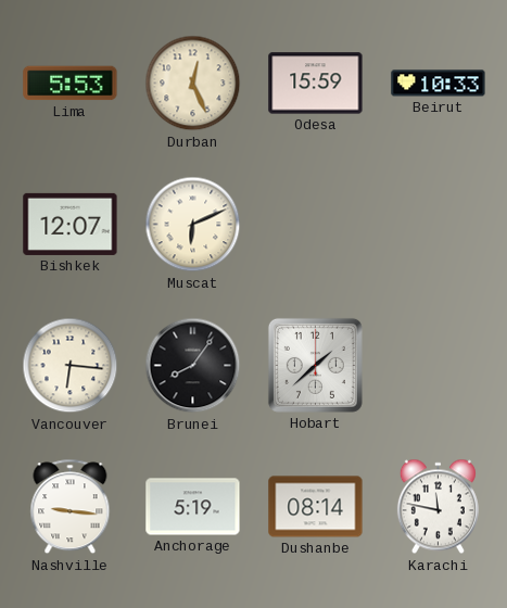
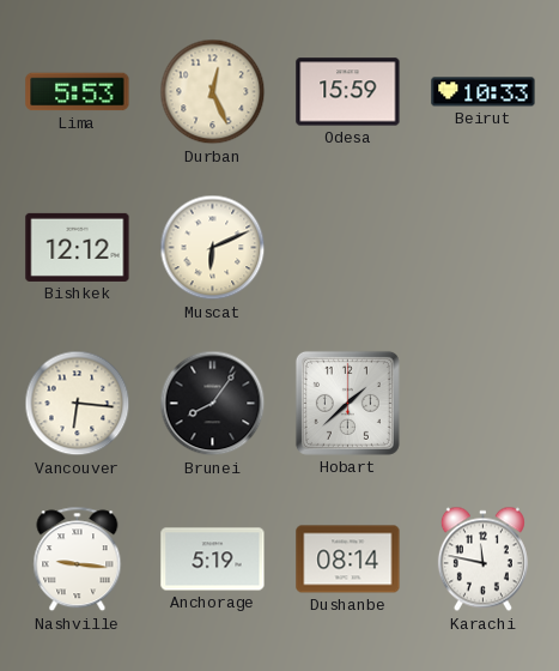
Bishkek: 12:07 -> 12:12
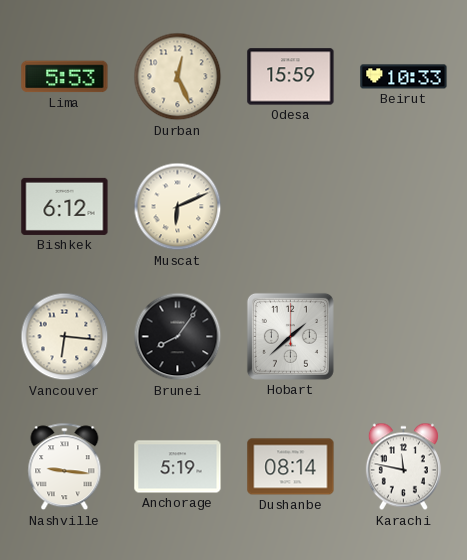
Bishkek: 12:12 -> 6:12
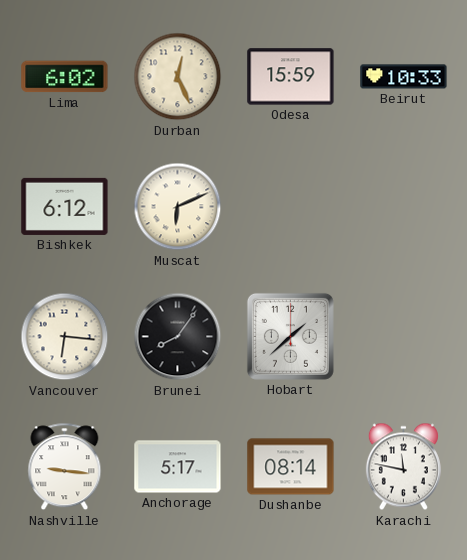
Lima: 5:53 -> 6:02
Anchorage: 5:19 -> 5:17
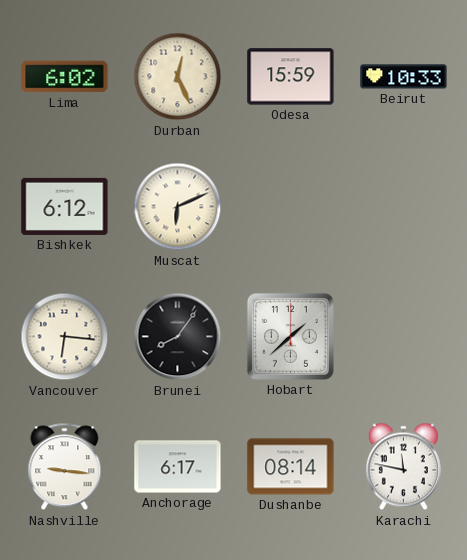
Anchorage: 5:17 -> 6:17
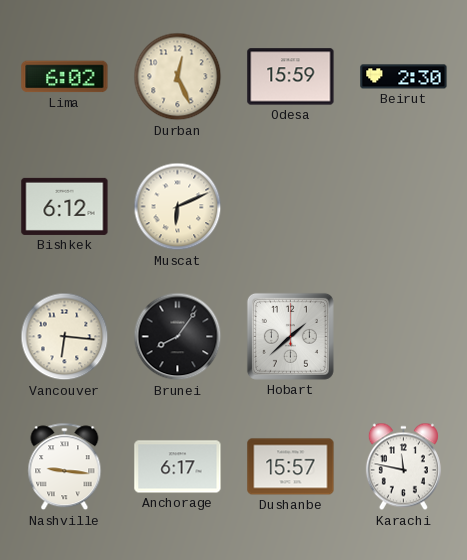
Beirut: 10:33 -> 2:30
Dushanbe: 08:14 -> 15:57
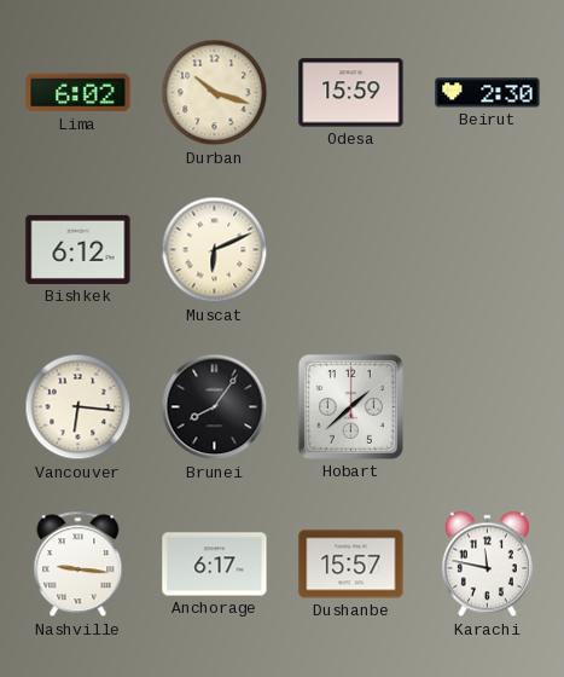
Durban: 12:26 -> 10:18
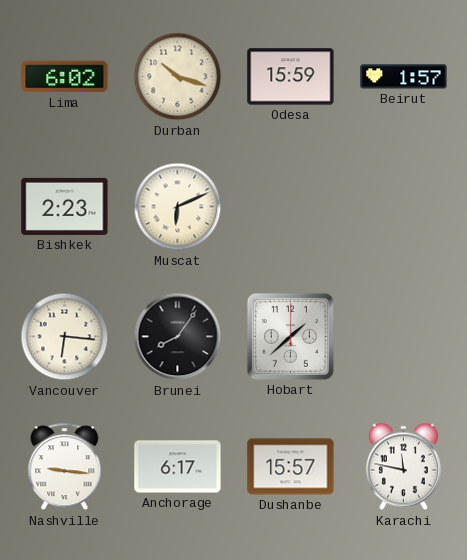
Beirut: 2:30 -> 1:57
Bishkek: 6:12 -> 2:23
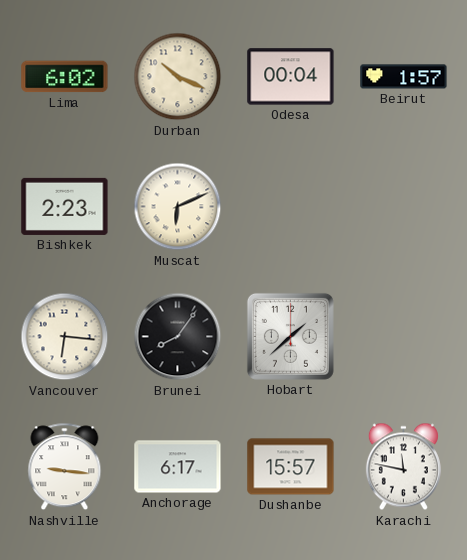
Durban: 10:18 -> 10:19
Odesa: 15:59 -> 00:04
